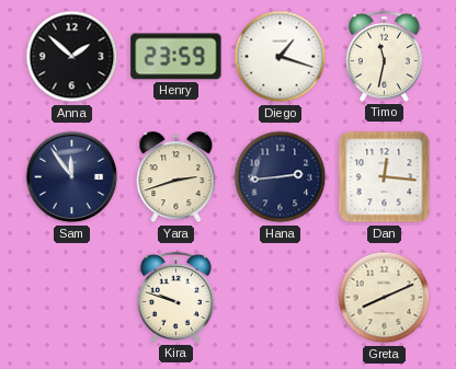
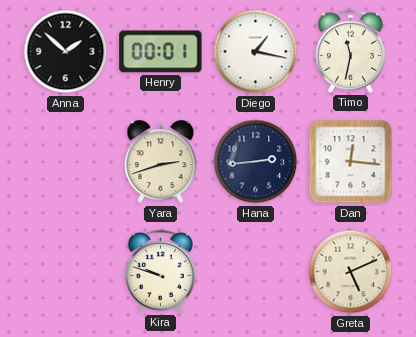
Henry: 23:59 -> 00:01
Diego: 1:18 -> 1:17
Sam: 11:54 -> none
Greta: 8:11 -> 5:11
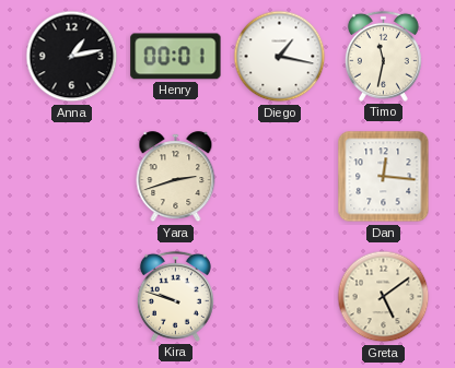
Anna: 1:52 -> 1:13
Hana: 2:44 -> none
Greta: 5:11 -> 5:09
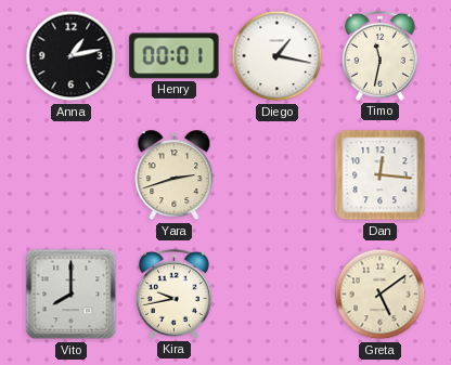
Vito: none -> 8:00
Kira: 9:48 -> 9:43
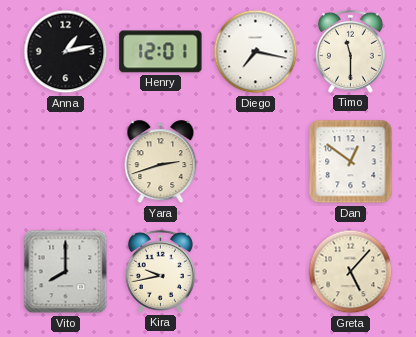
Henry: 00:01 -> 12:01
Diego: 1:17 -> 7:17
Timo: 11:32 -> 11:30
Dan: 12:16 -> 12:51
Greta: 5:09 -> 5:07
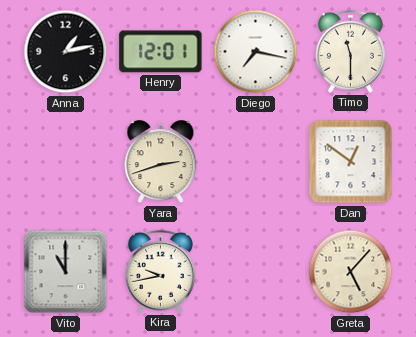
Vito: 8:00 -> 11:00
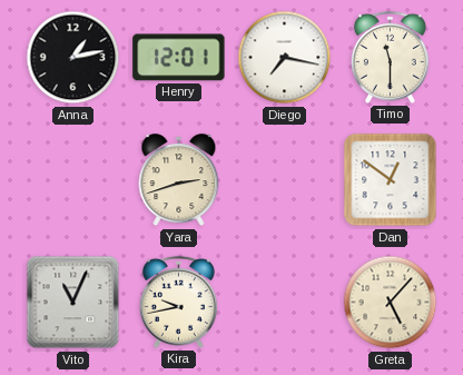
Vito: 11:00 -> 11:04
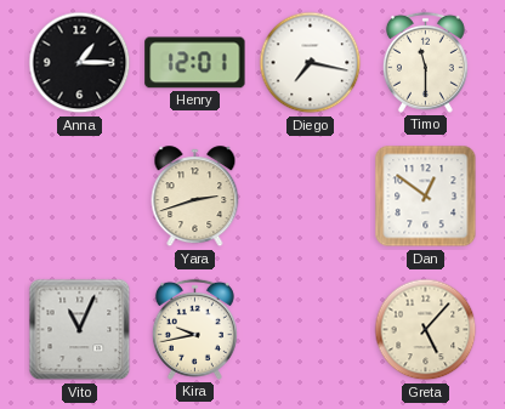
Anna: 1:13 -> 1:15
